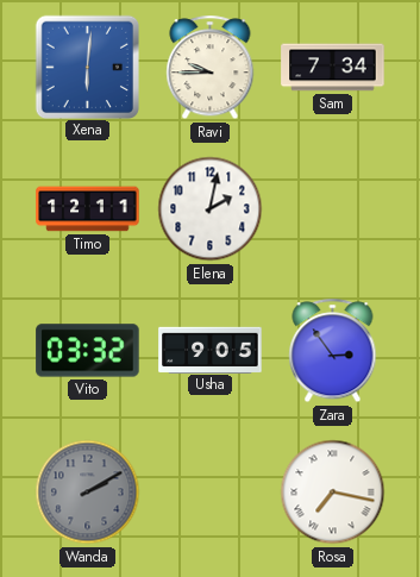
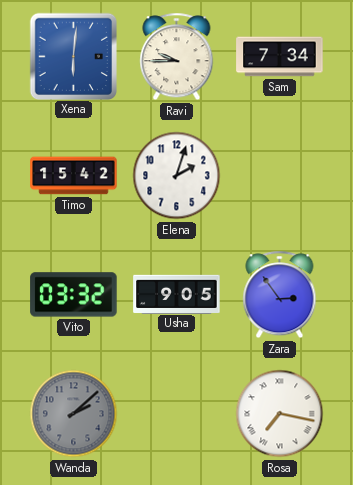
Timo: 12:11 -> 15:42
Elena: 2:02 -> 2:03
Wanda: 2:10 -> 2:08
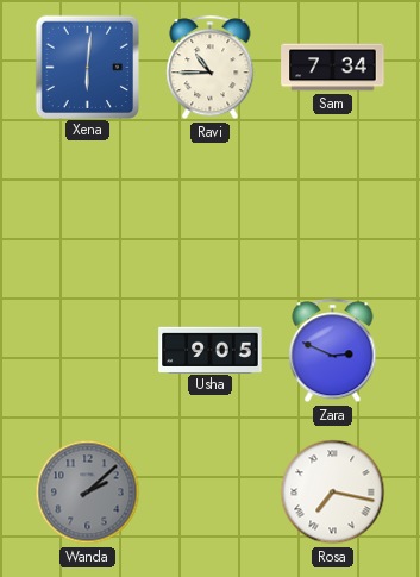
Ravi: 9:45 -> 10:45
Timo: 15:42 -> none
Elena: 2:03 -> none
Vito: 03:32 -> none
Zara: 2:54 -> 2:49
